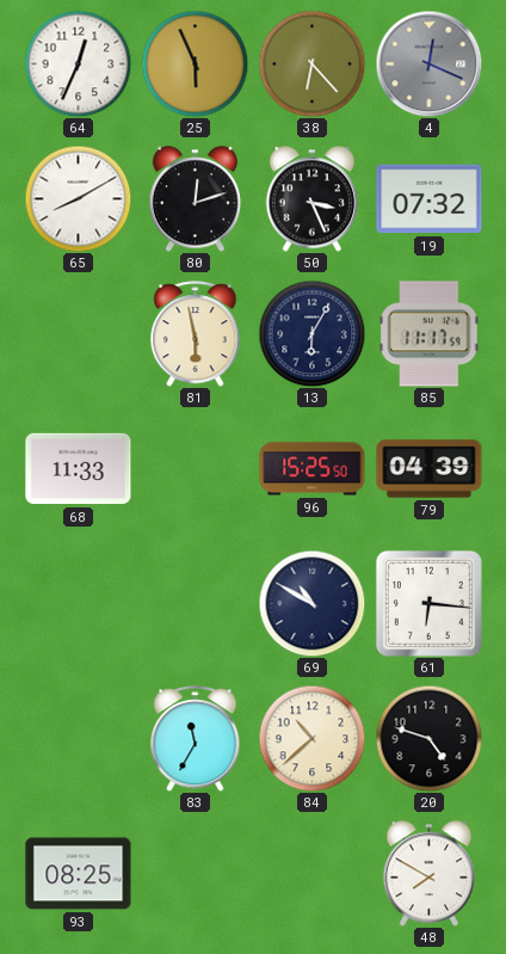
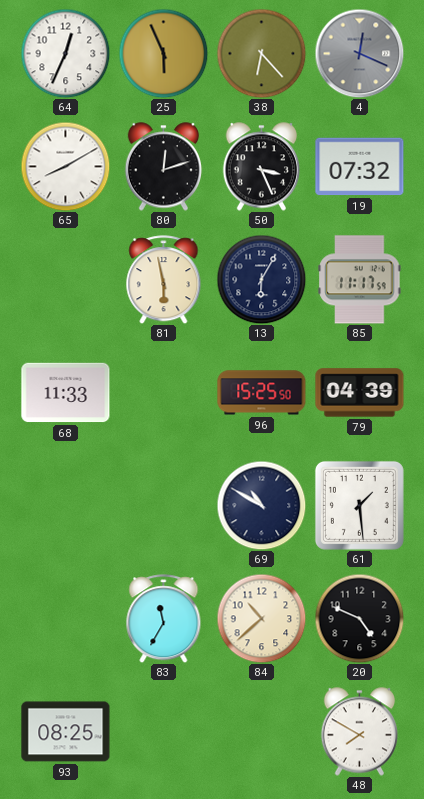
61: 6:16 -> 1:29
20: 4:48 -> 4:49
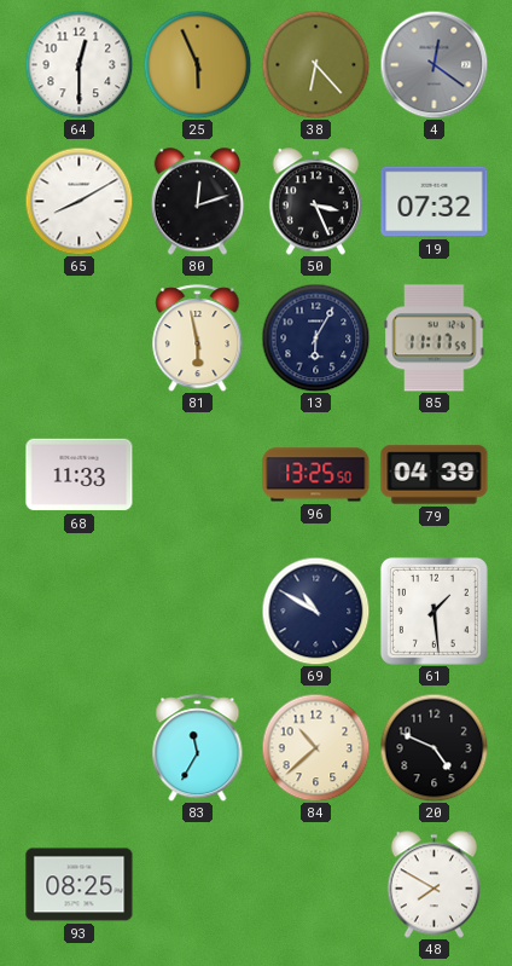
64: 12:34 -> 12:30
4: 12:19 -> 12:21
96: 15:25 -> 13:25
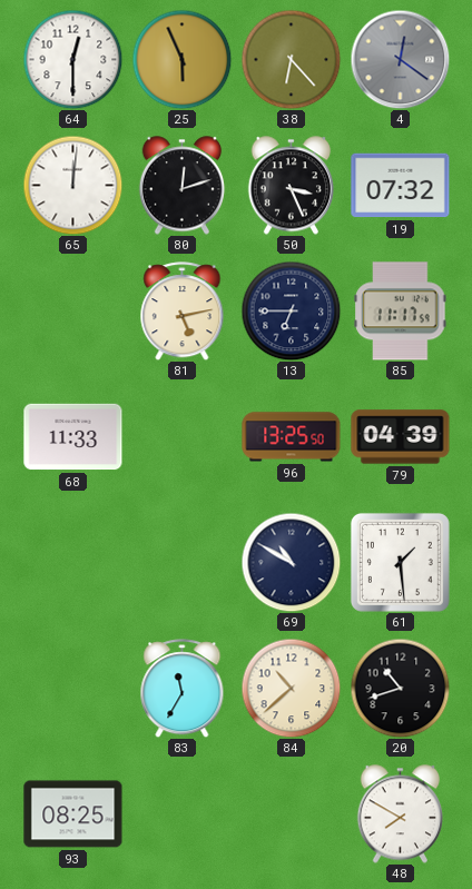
65: 8:10 -> 12:01
81: 5:58 -> 5:13
13: 6:05 -> 6:45
20: 4:49 -> 10:42
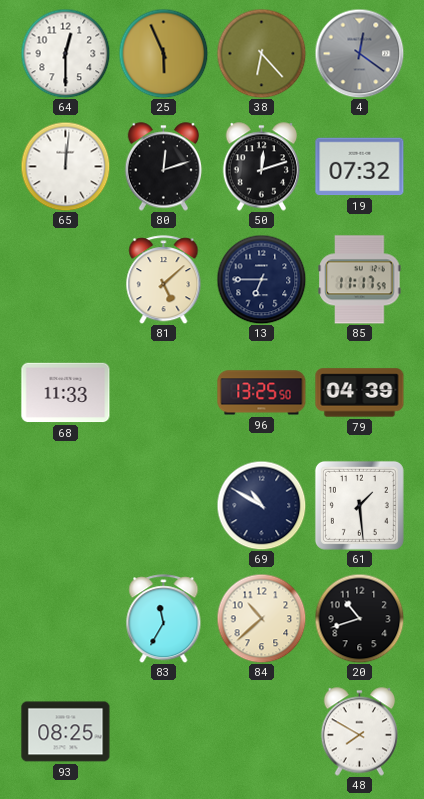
50: 3:26 -> 12:12
81: 5:13 -> 5:08
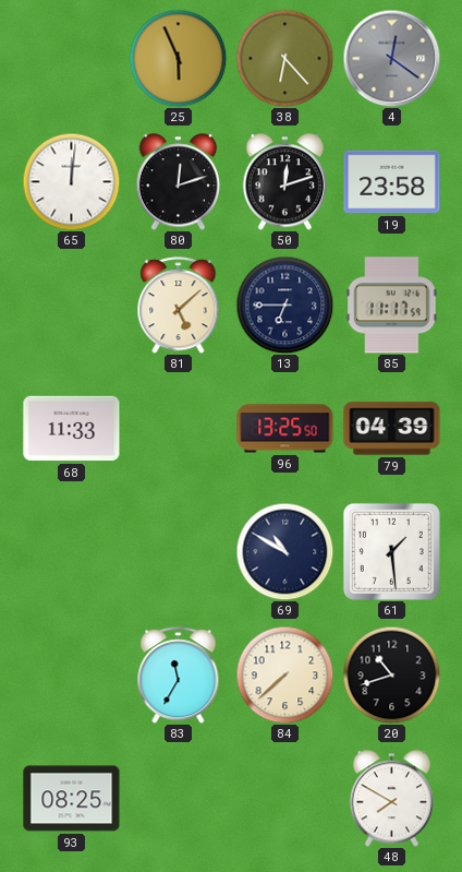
64: 12:30 -> none
19: 07:32 -> 23:58
84: 10:38 -> 7:38
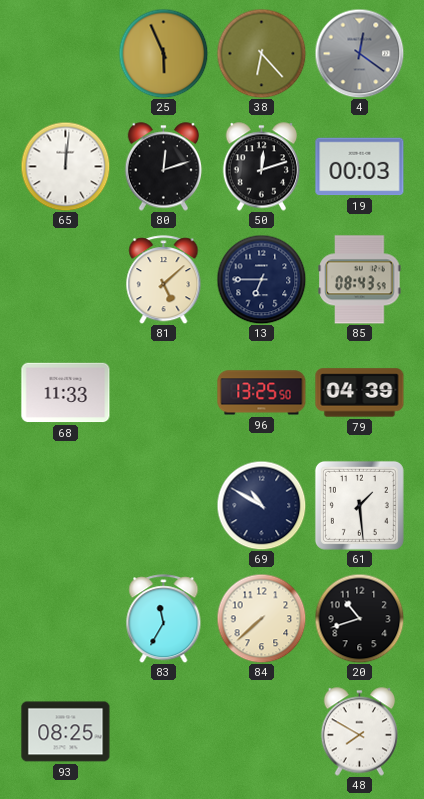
19: 23:58 -> 00:03
85: 11:17 -> 08:43
